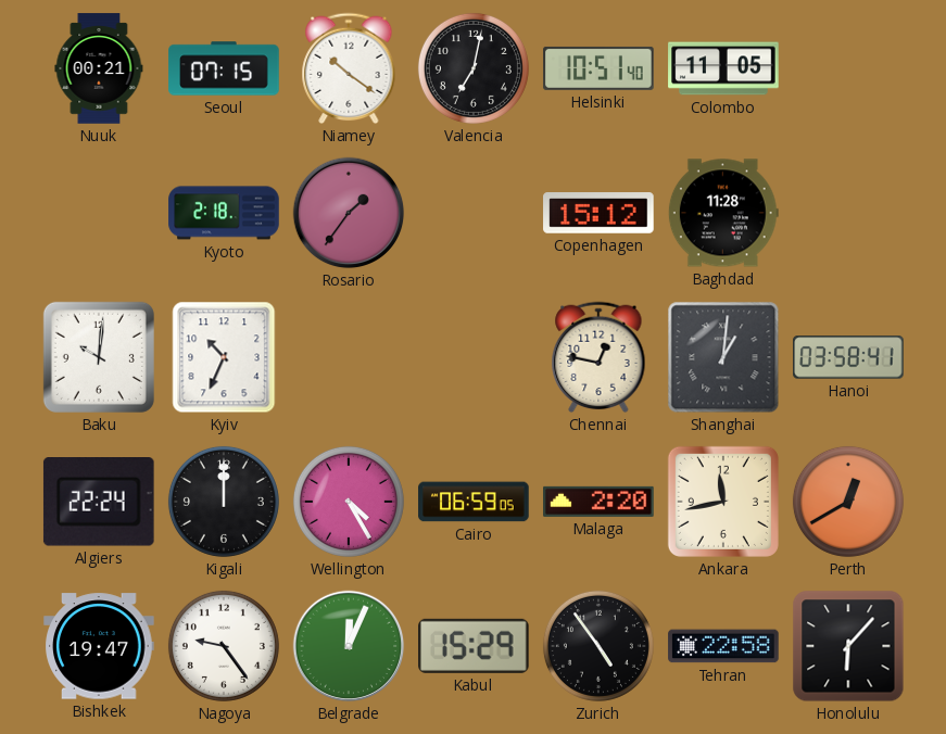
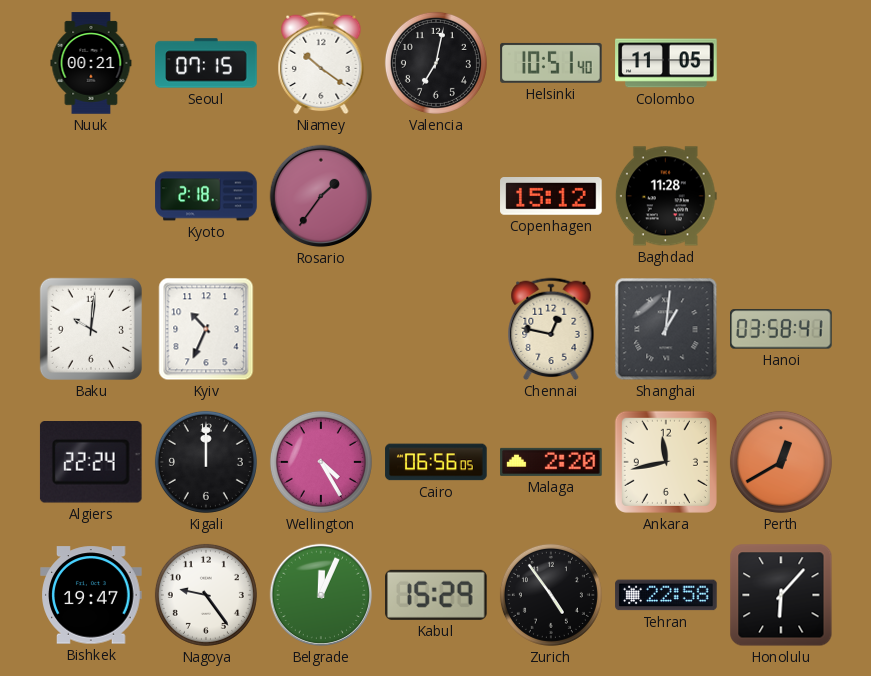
Cairo: 06:59 -> 06:56
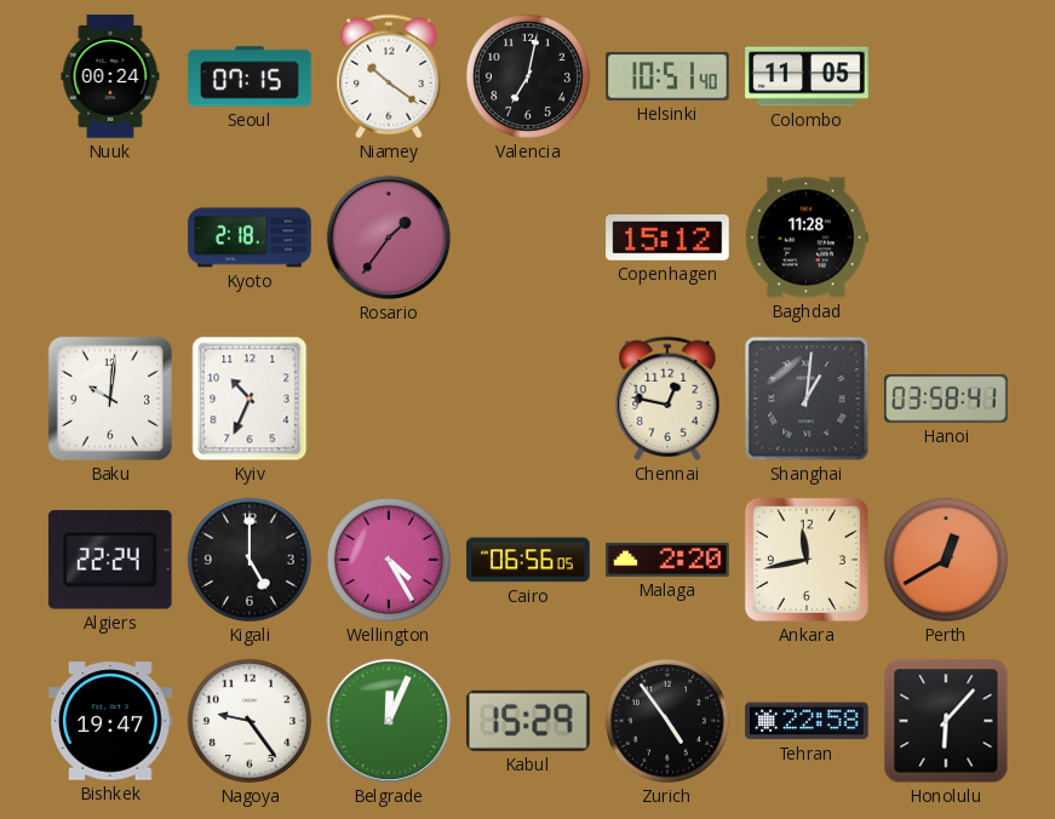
Nuuk: 00:21 -> 00:24
Kigali: 12:00 -> 5:00
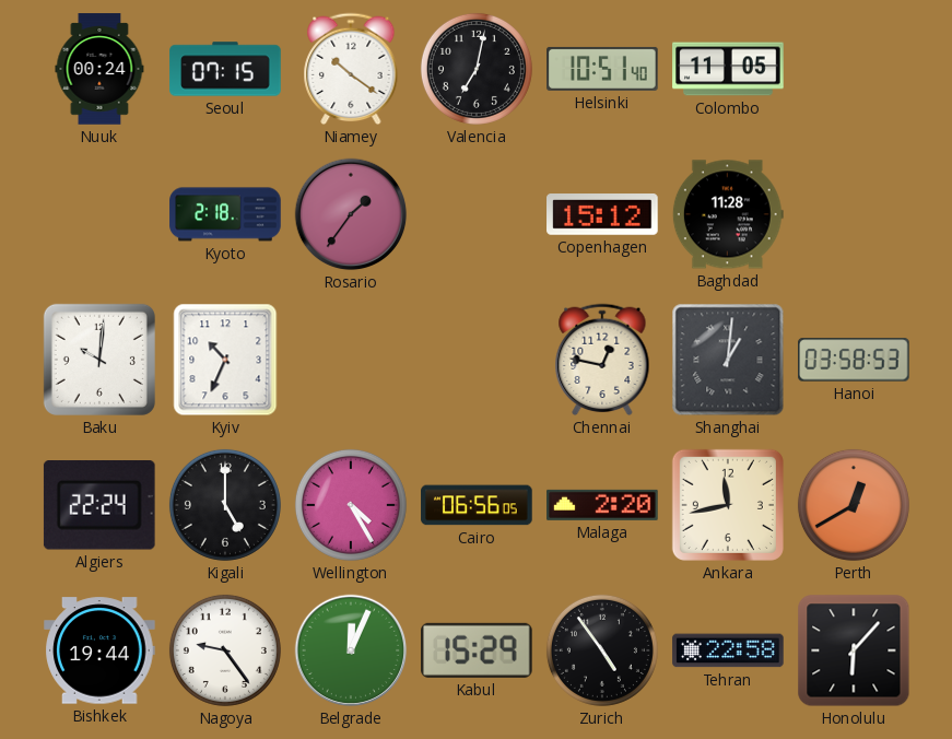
Hanoi: 03:58:41 -> 03:58:53
Bishkek: 19:47 -> 19:44
